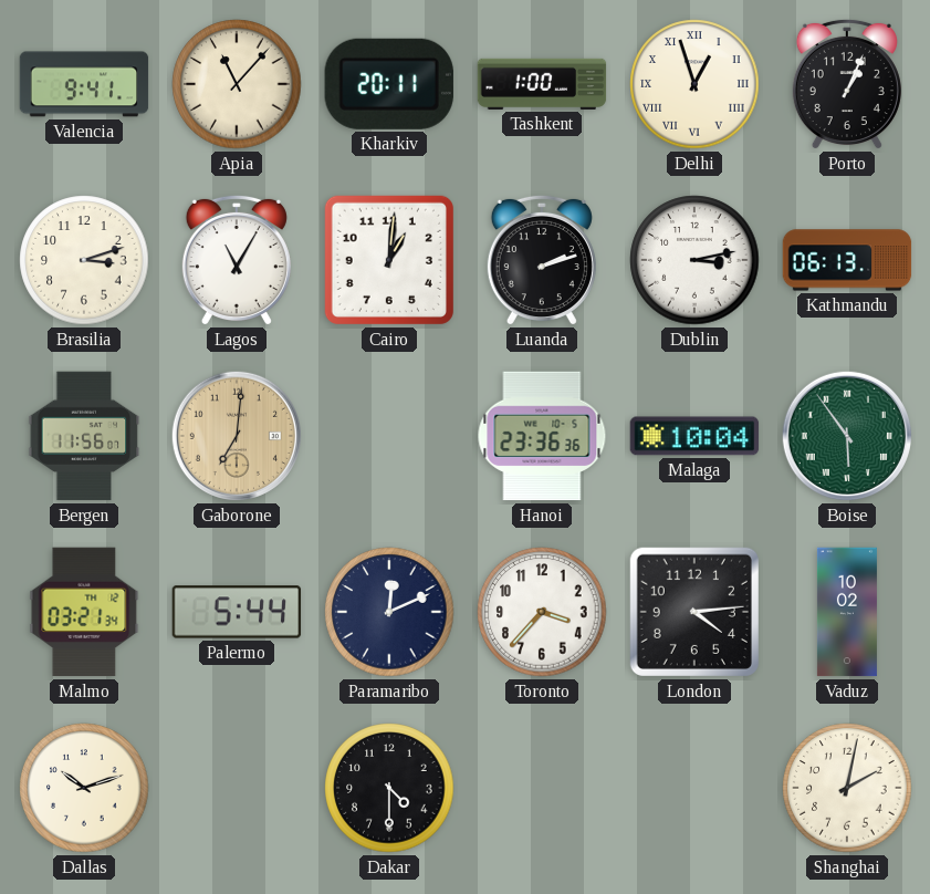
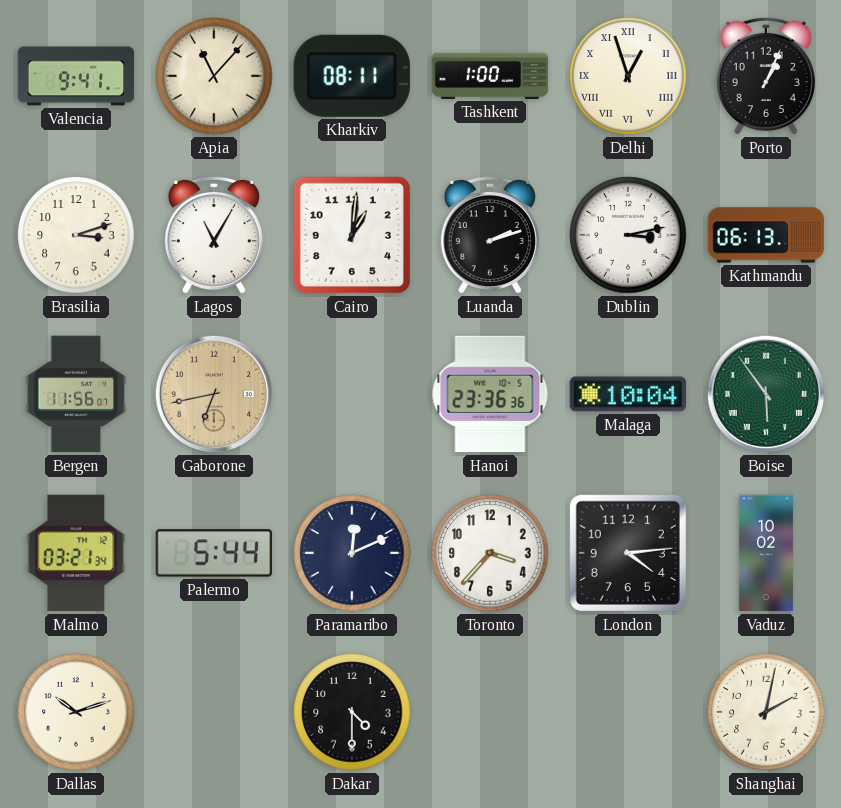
Kharkiv: 20:11 -> 08:11
Gaborone: 7:01 -> 6:43
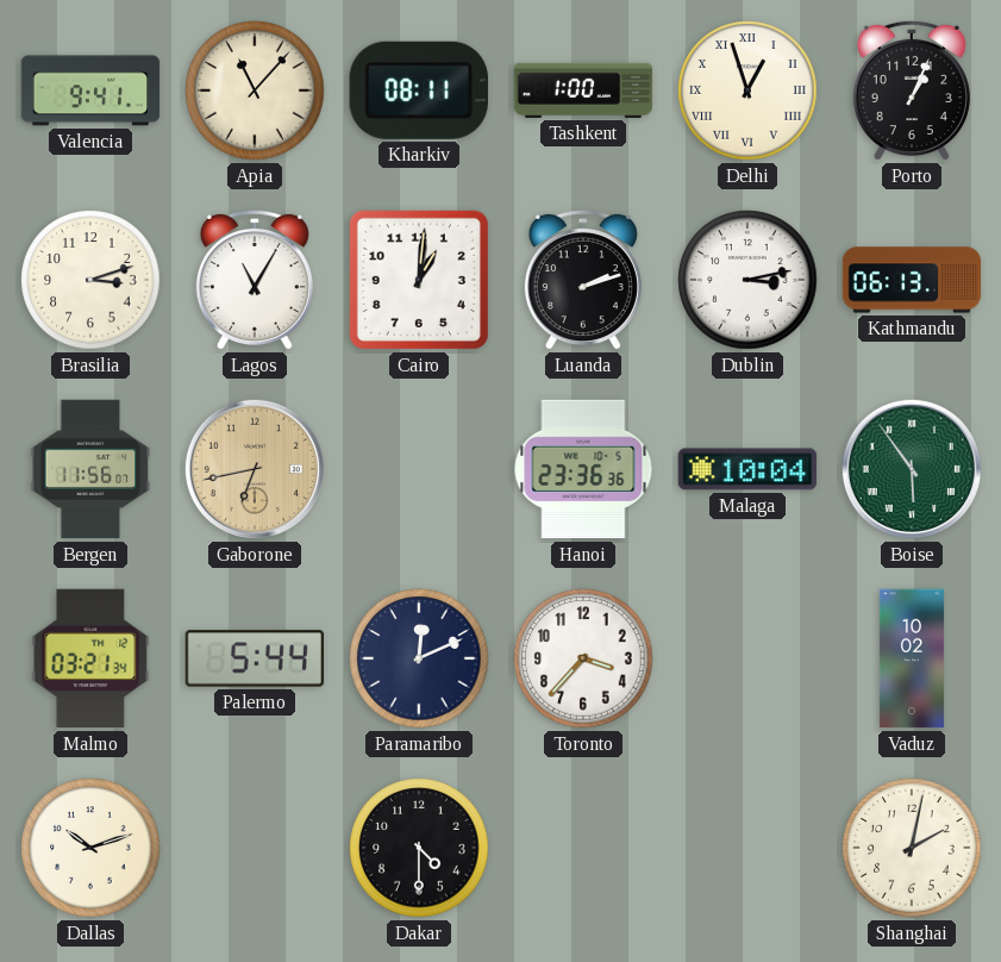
London: 4:14 -> none
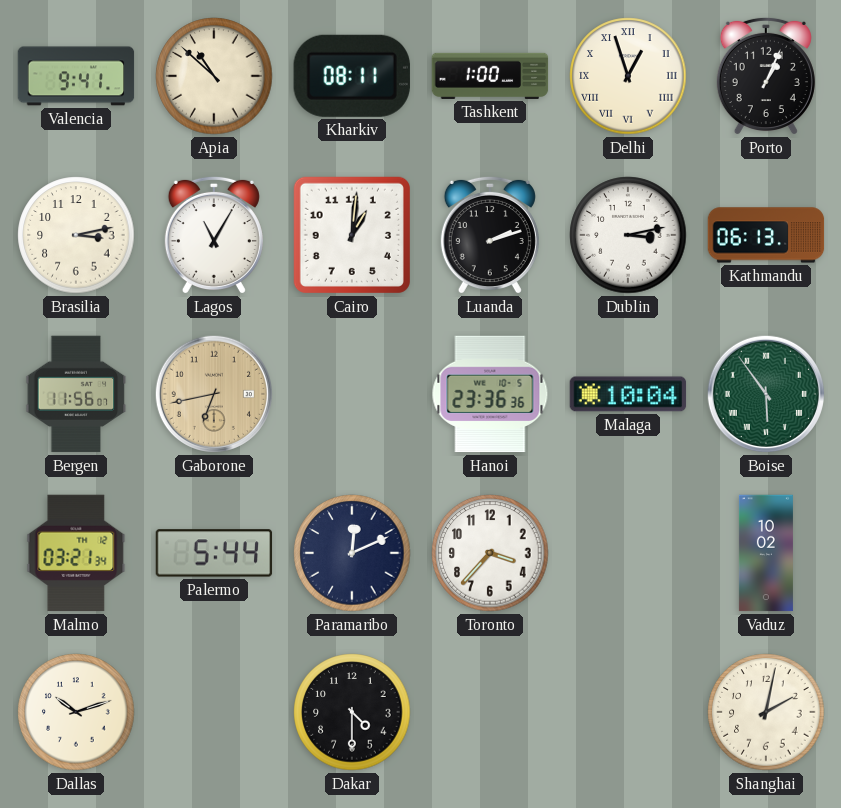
Apia: 11:07 -> 10:52
Brasilia: 3:12 -> 3:13
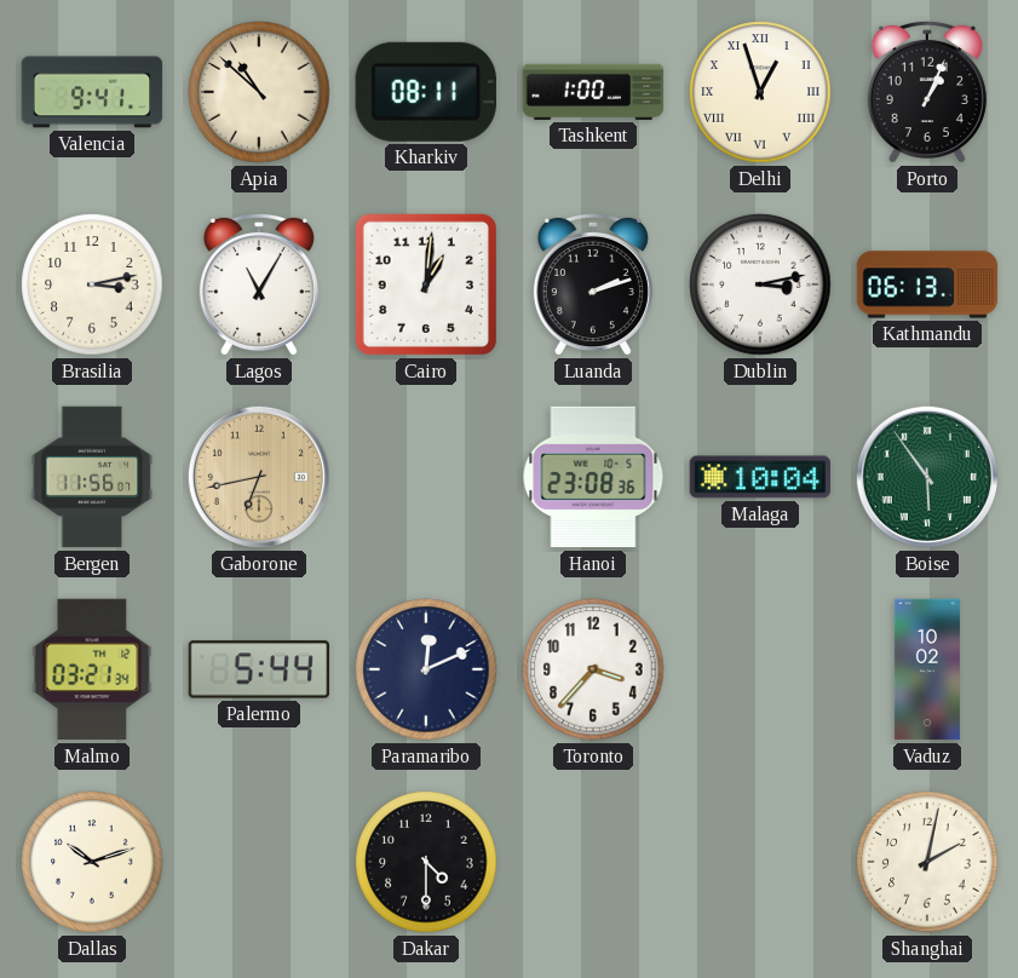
Hanoi: 23:36 -> 23:08
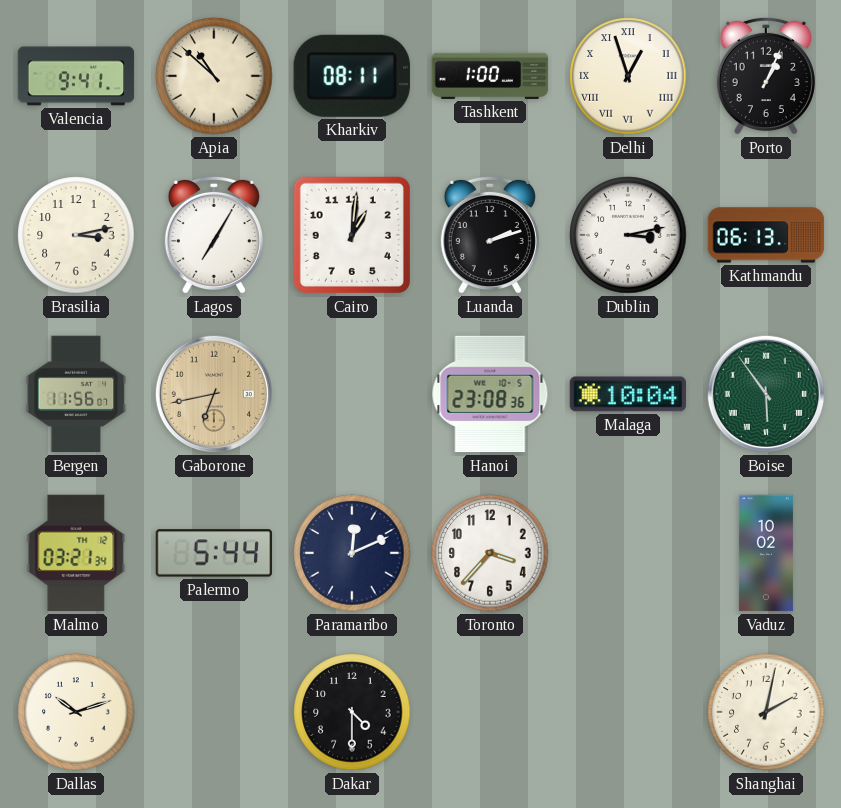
Lagos: 11:05 -> 7:05
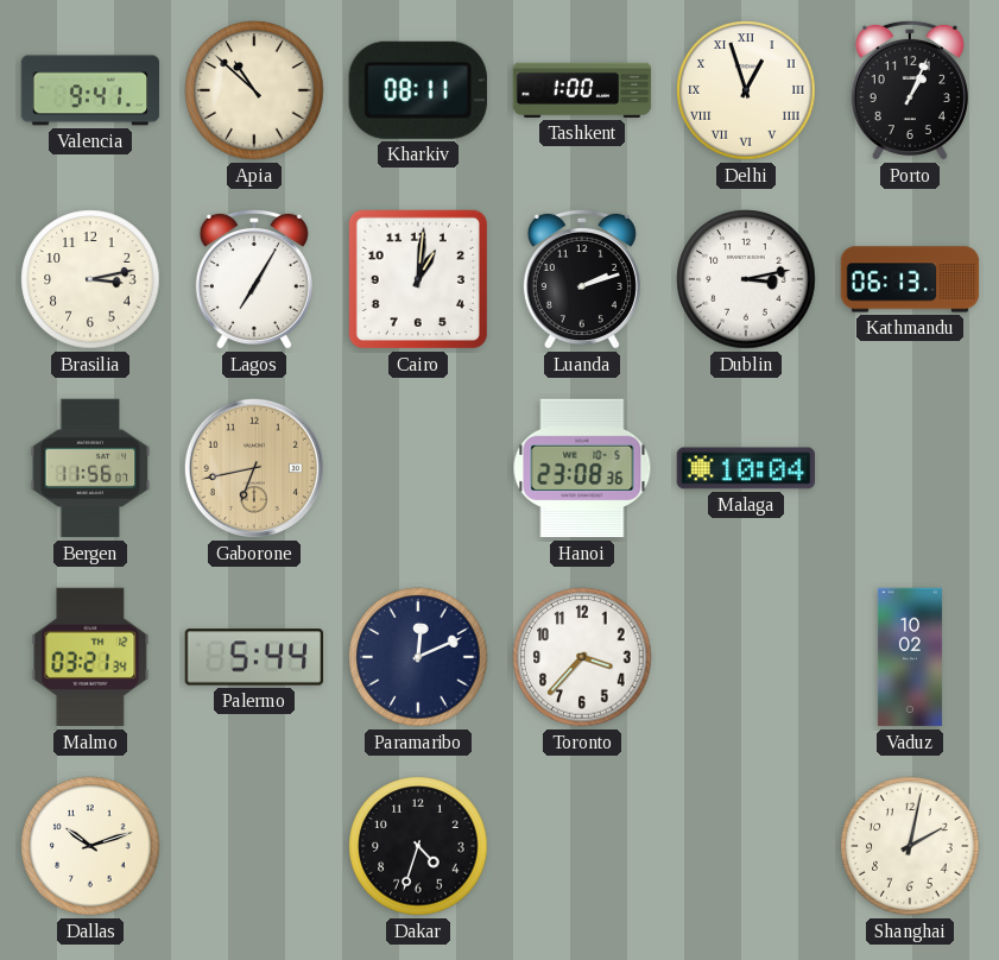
Boise: 5:54 -> none
Dakar: 4:30 -> 4:33
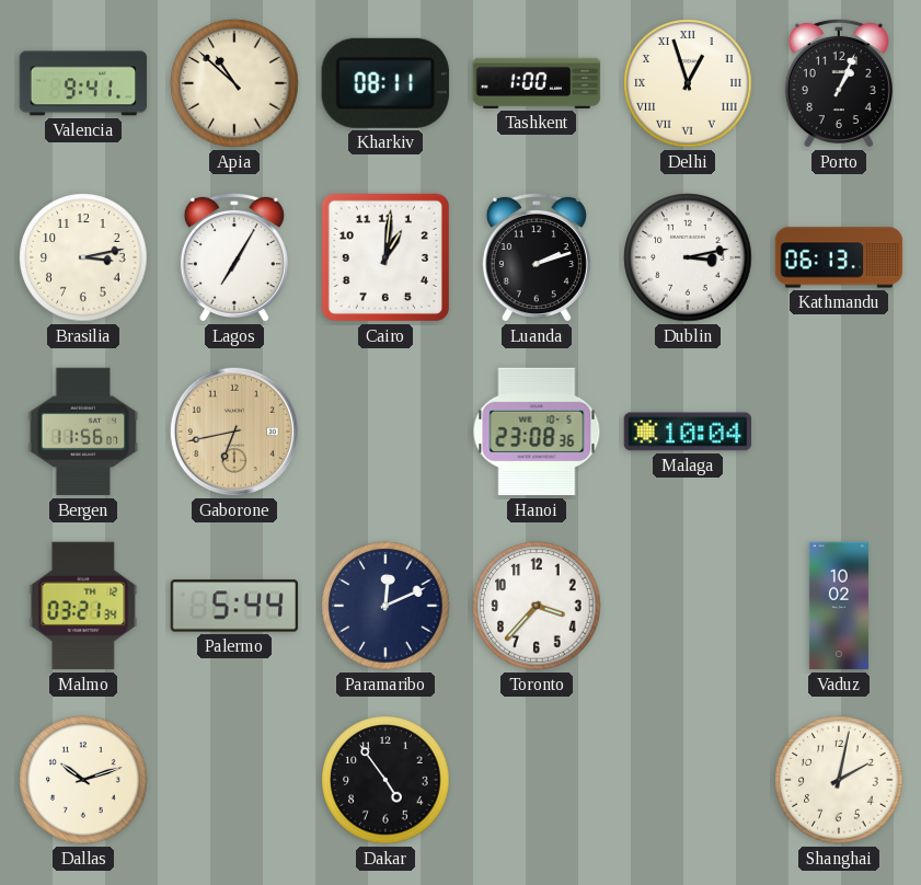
Dakar: 4:33 -> 4:54
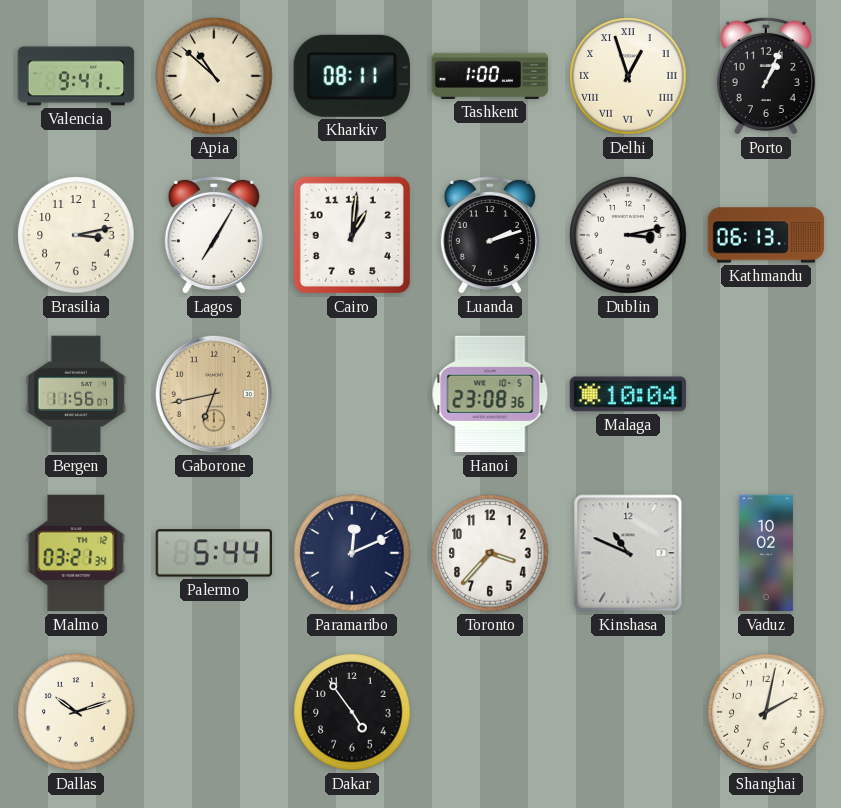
Kinshasa: none -> 10:49
